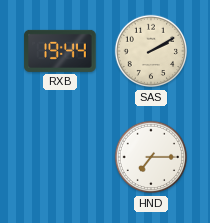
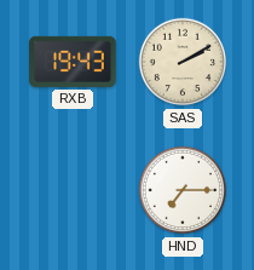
RXB: 19:44 -> 19:43
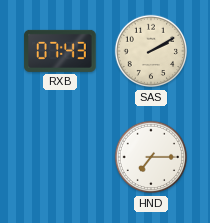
RXB: 19:43 -> 07:43
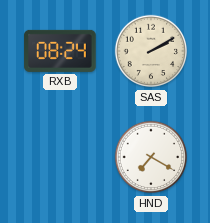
RXB: 07:43 -> 08:24
HND: 7:15 -> 7:20
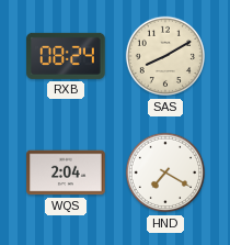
SAS: 2:10 -> 8:10
WQS: none -> 2:04
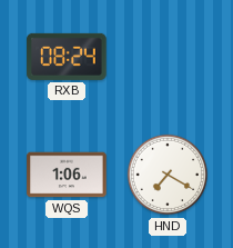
SAS: 8:10 -> none
WQS: 2:04 -> 1:06
